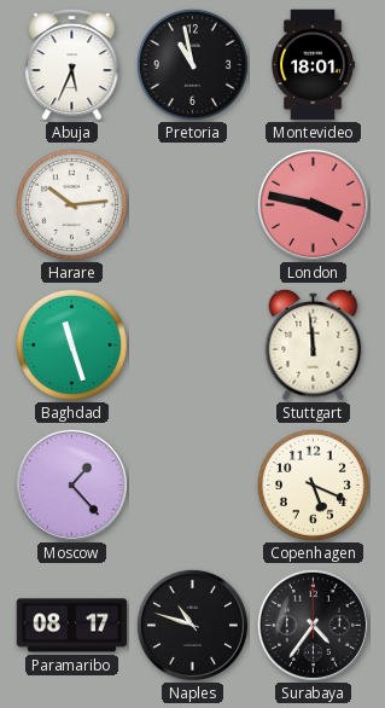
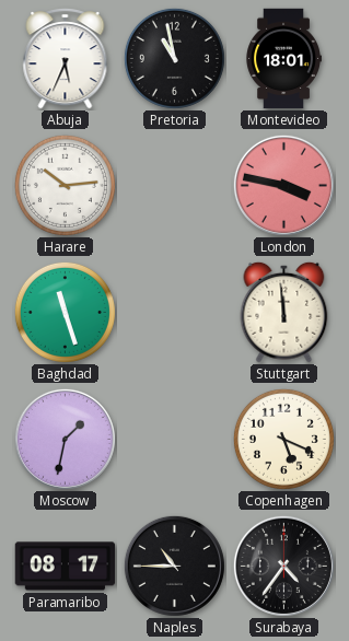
Moscow: 1:23 -> 1:32
Naples: 10:48 -> 10:45
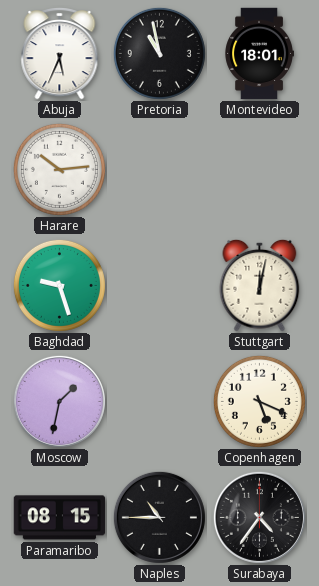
London: 3:47 -> none
Baghdad: 11:27 -> 9:27
Stuttgart: 11:59 -> 12:02
Paramaribo: 08:17 -> 08:15
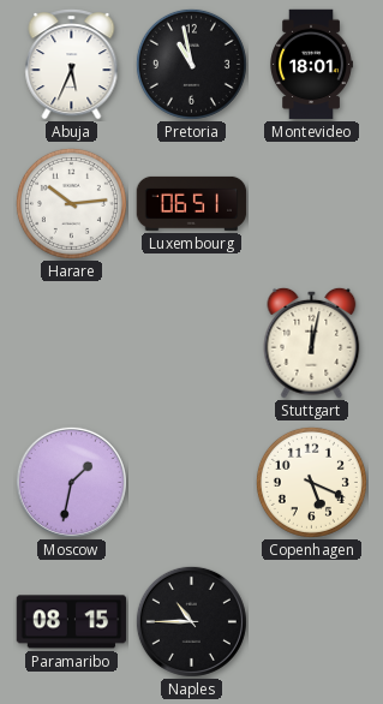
Luxembourg: none -> 06:51
Baghdad: 9:27 -> none
Surabaya: 4:36 -> none
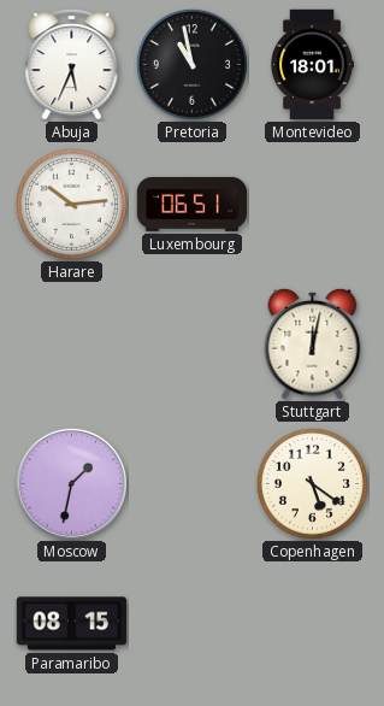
Copenhagen: 5:19 -> 5:21
Naples: 10:45 -> none
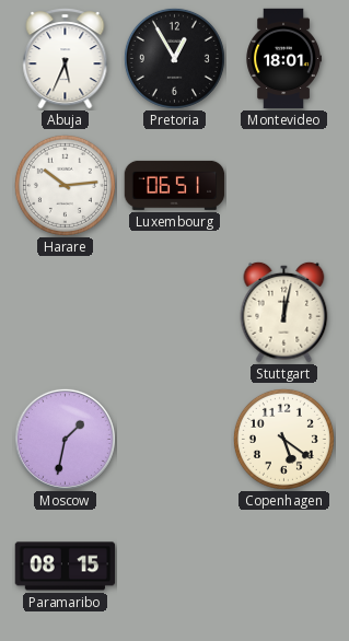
Pretoria: 10:58 -> 12:55
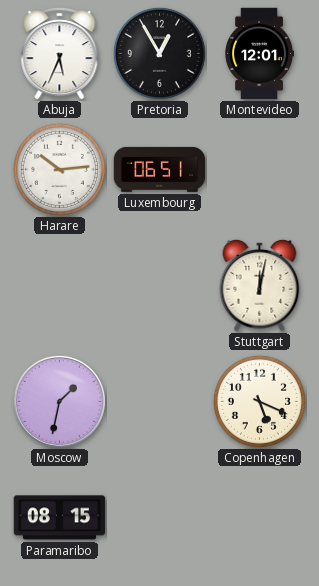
Montevideo: 18:01 -> 12:01
Copenhagen: 5:21 -> 5:19
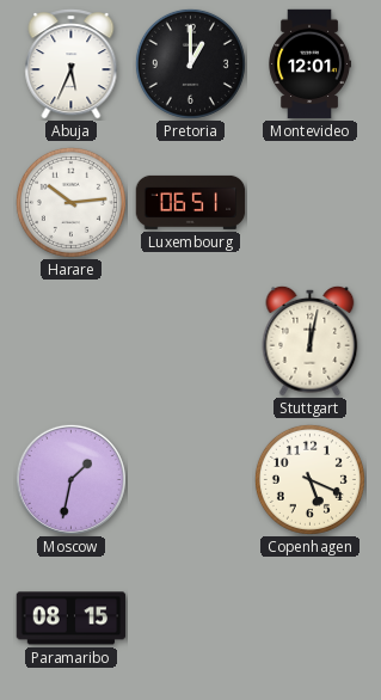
Pretoria: 12:55 -> 1:00
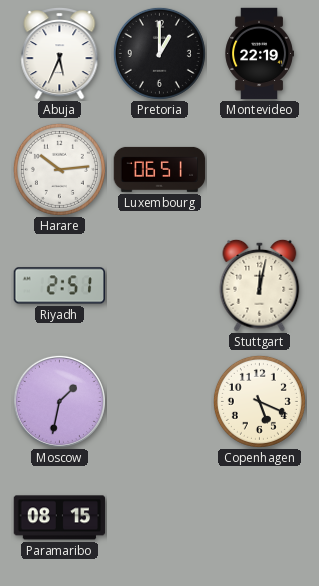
Montevideo: 12:01 -> 22:19
Riyadh: none -> 2:51
